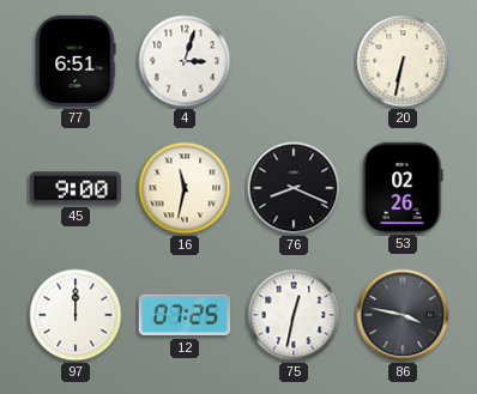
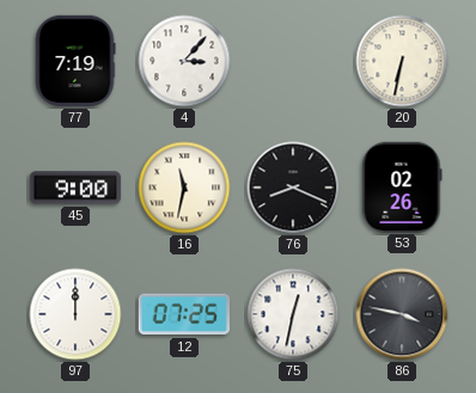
77: 6:51 -> 7:19
4: 3:03 -> 3:07
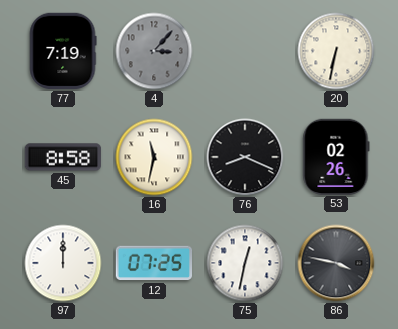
4 dial: white -> grey
45: 9:00 -> 8:58
